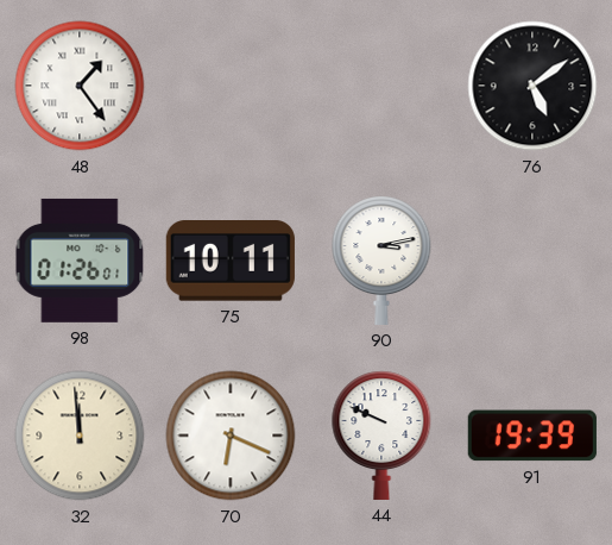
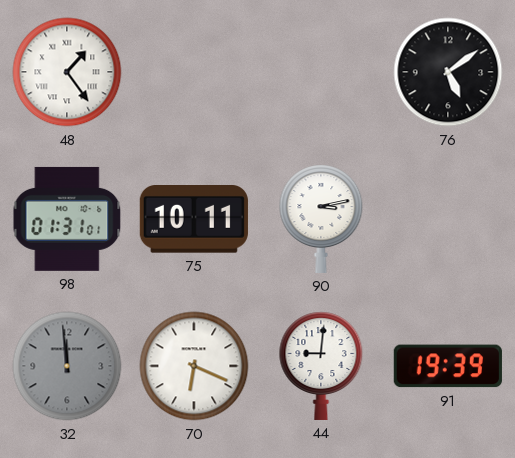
98: 01:26 -> 01:31
32 dial: cream -> grey
44: 9:49 -> 9:01
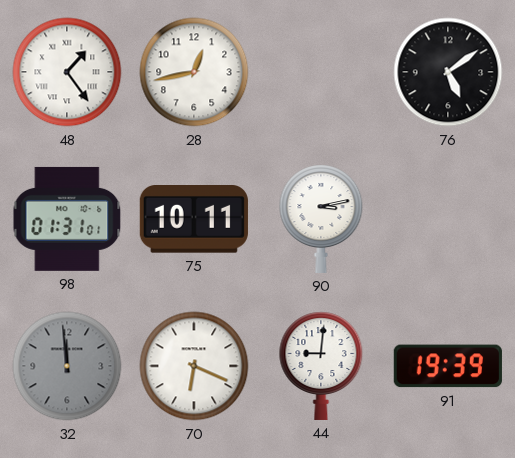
28: none -> 12:43
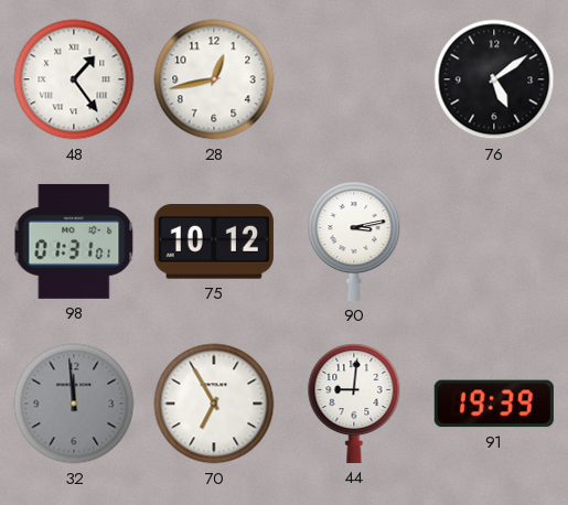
75: 10:11 -> 10:12
70: 6:19 -> 6:55
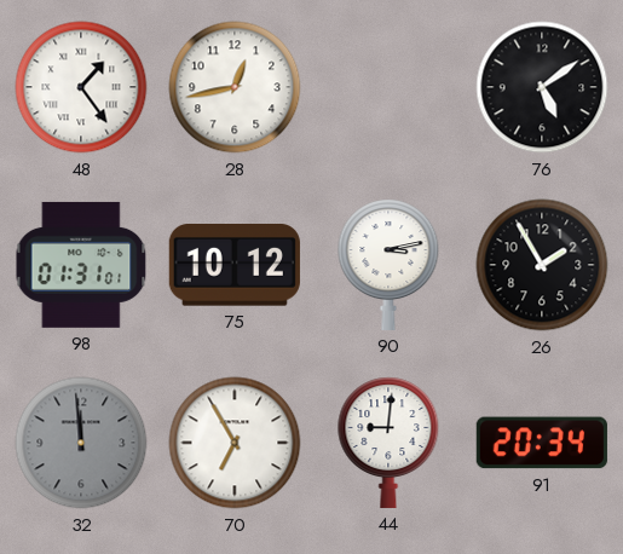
26: none -> 1:55
91: 19:39 -> 20:34
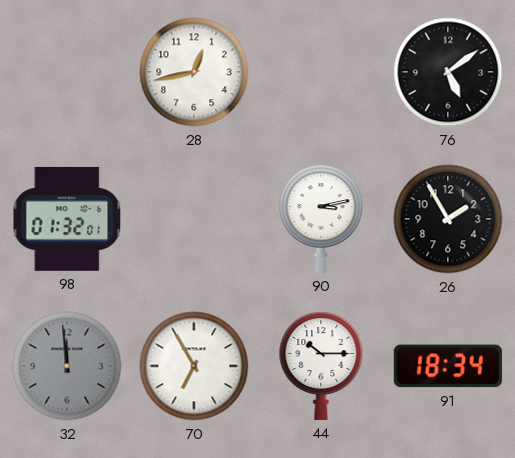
48: 1:24 -> none
98: 01:31 -> 01:32
75: 10:12 -> none
44: 9:01 -> 10:15
91: 20:34 -> 18:34
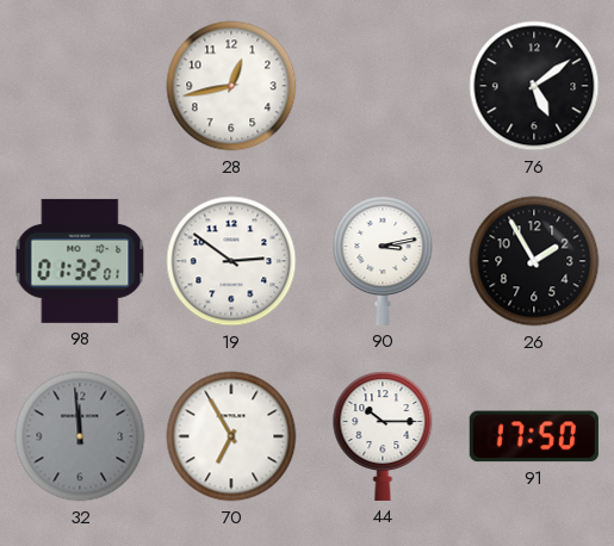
19: none -> 2:51
91: 18:34 -> 17:50
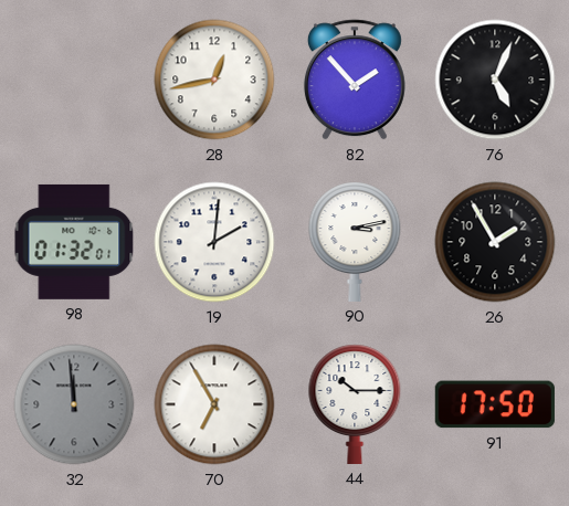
82: none -> 1:53
76: 5:09 -> 5:04
19: 2:51 -> 2:01
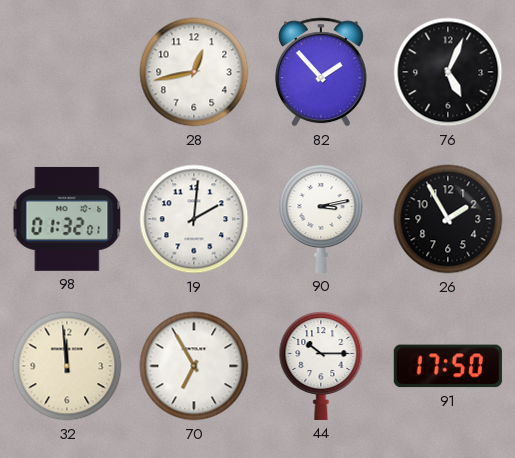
32 dial: grey -> cream
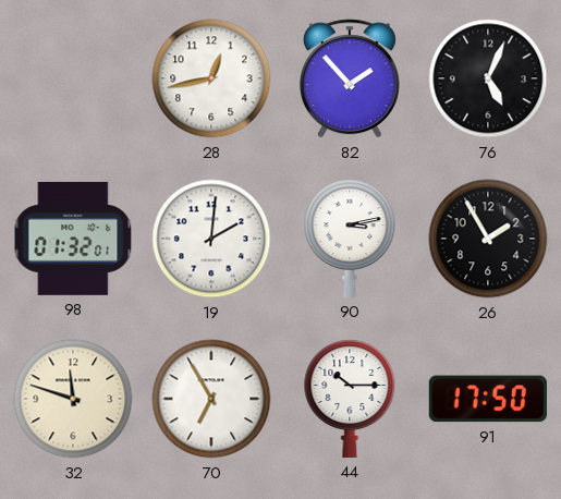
32: 11:59 -> 11:48
